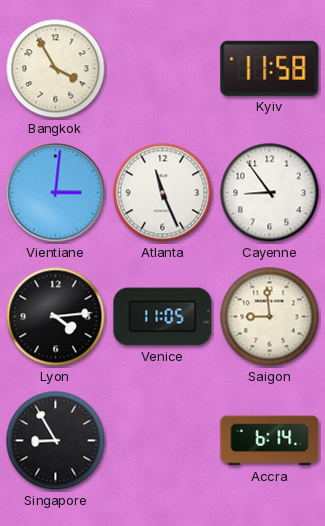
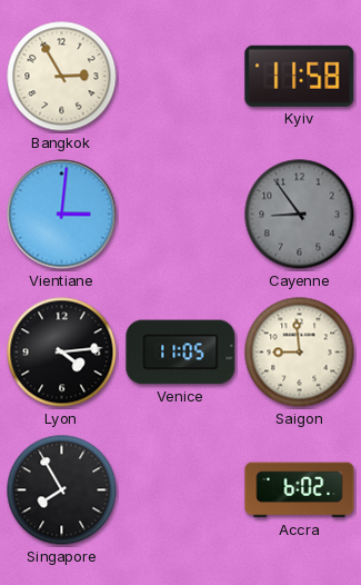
Bangkok: 3:55 -> 2:55
Atlanta: 11:26 -> none
Cayenne dial: white -> grey
Singapore: 8:55 -> 7:55
Accra: 6:14 -> 6:02
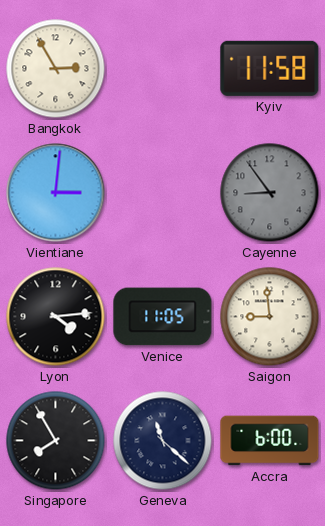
Geneva: none -> 11:22
Accra: 6:02 -> 6:00
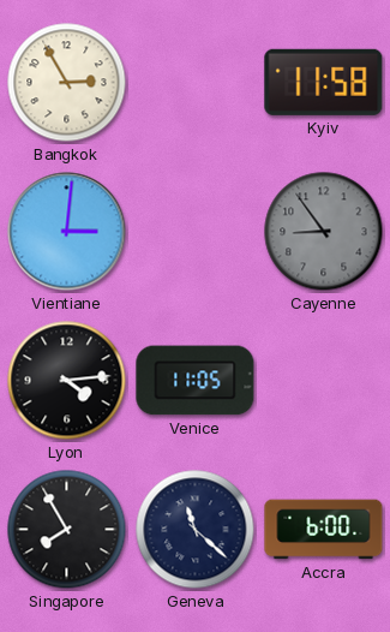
Saigon: 8:59 -> none
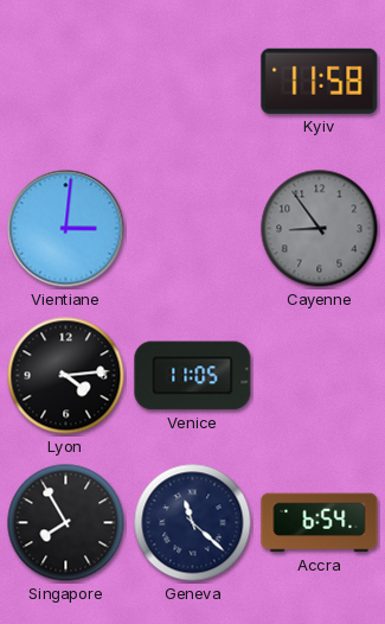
Bangkok: 2:55 -> none
Accra: 6:00 -> 6:54
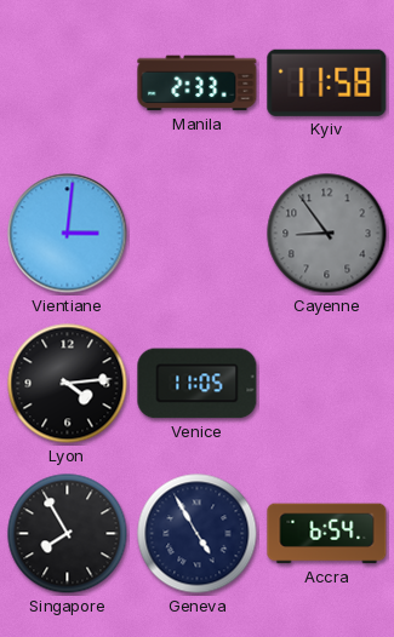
Manila: none -> 2:33
Geneva: 11:22 -> 4:55
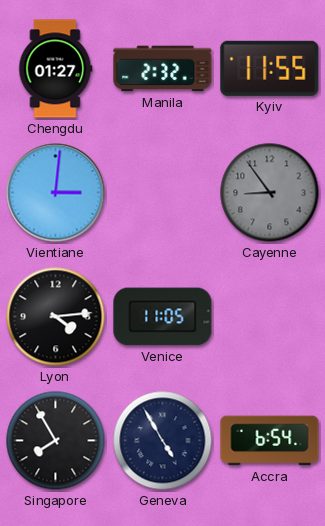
Chengdu: none -> 01:27
Manila: 2:33 -> 2:32
Kyiv: 11:58 -> 11:55
